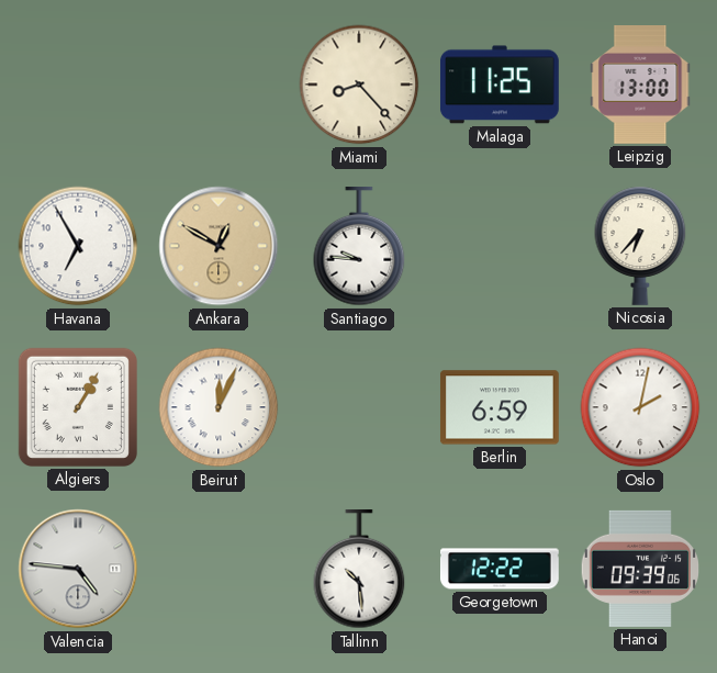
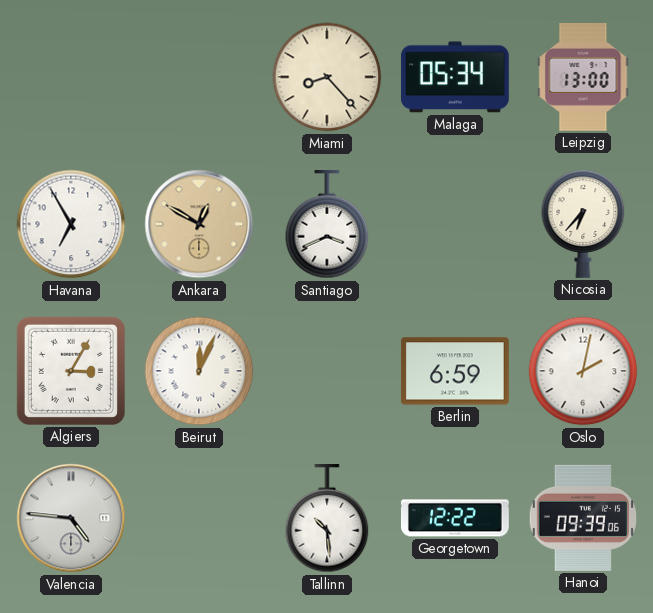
Malaga: 11:25 -> 05:34
Santiago: 9:46 -> 3:41
Algiers: 1:05 -> 3:05
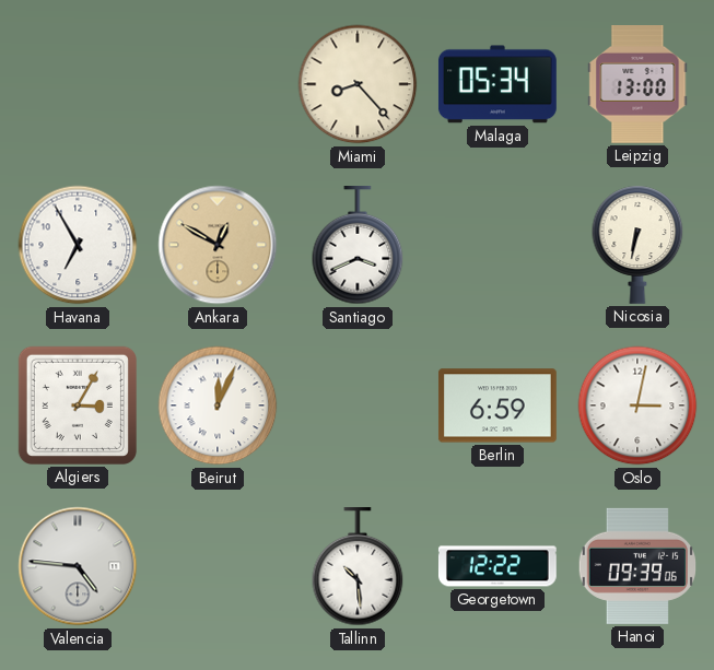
Nicosia: 6:37 -> 6:32
Oslo: 2:02 -> 3:02
